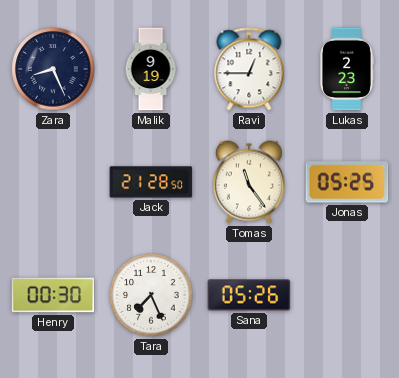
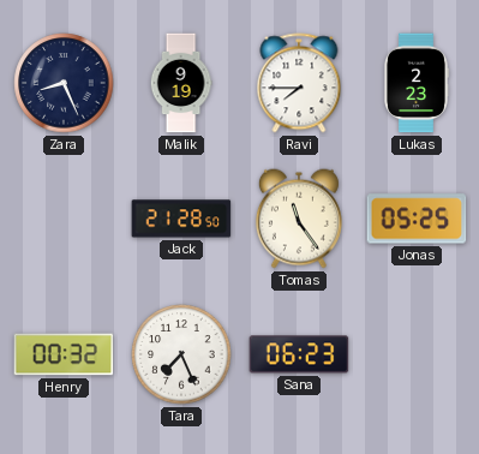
Ravi: 12:45 -> 7:45
Henry: 00:30 -> 00:32
Sana: 05:26 -> 06:23
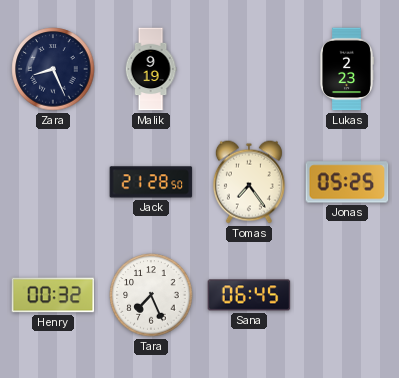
Ravi: 7:45 -> none
Tomas: 11:24 -> 7:24
Sana: 06:23 -> 06:45
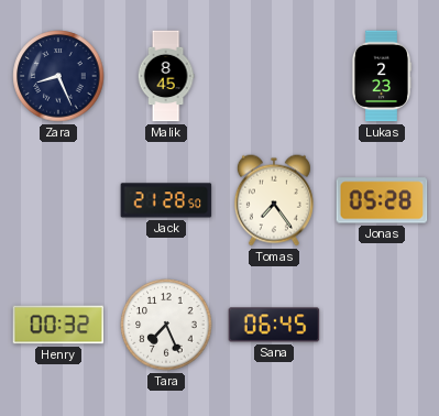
Malik: 9:19 -> 8:45
Jonas: 05:25 -> 05:28
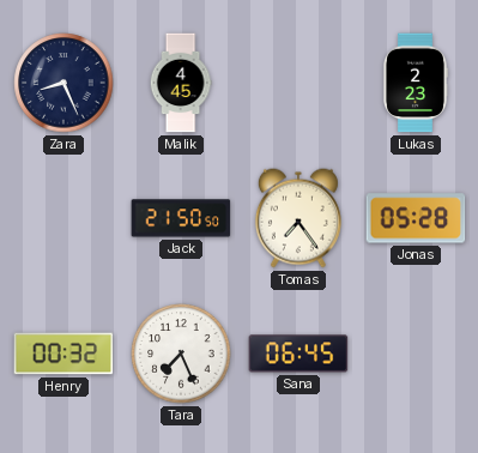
Malik: 8:45 -> 4:45
Jack: 21:28 -> 21:50
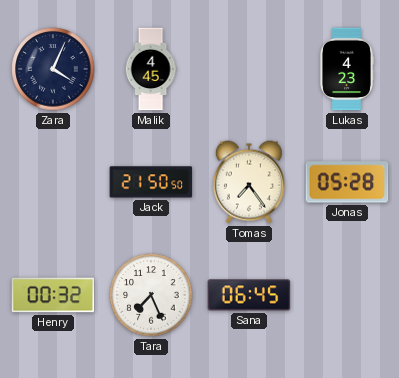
Zara: 8:26 -> 4:04
Lukas: 2:23 -> 4:23
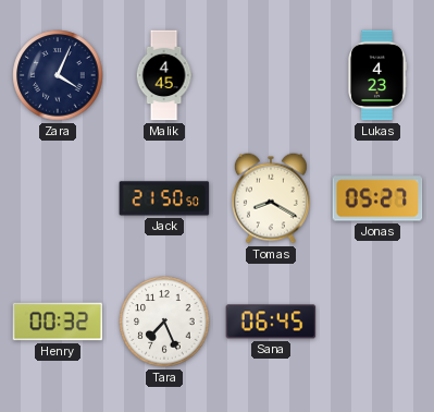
Tomas: 7:24 -> 8:20
Jonas: 05:28 -> 05:27
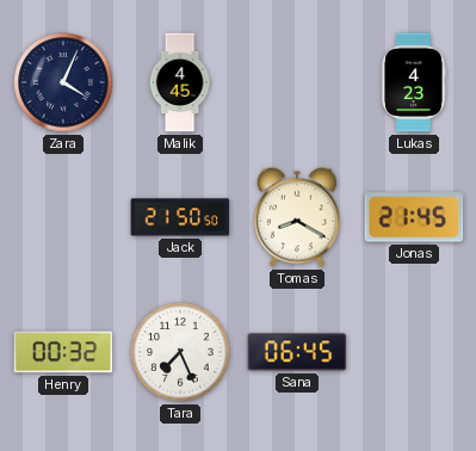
Jonas: 05:27 -> 21:45
